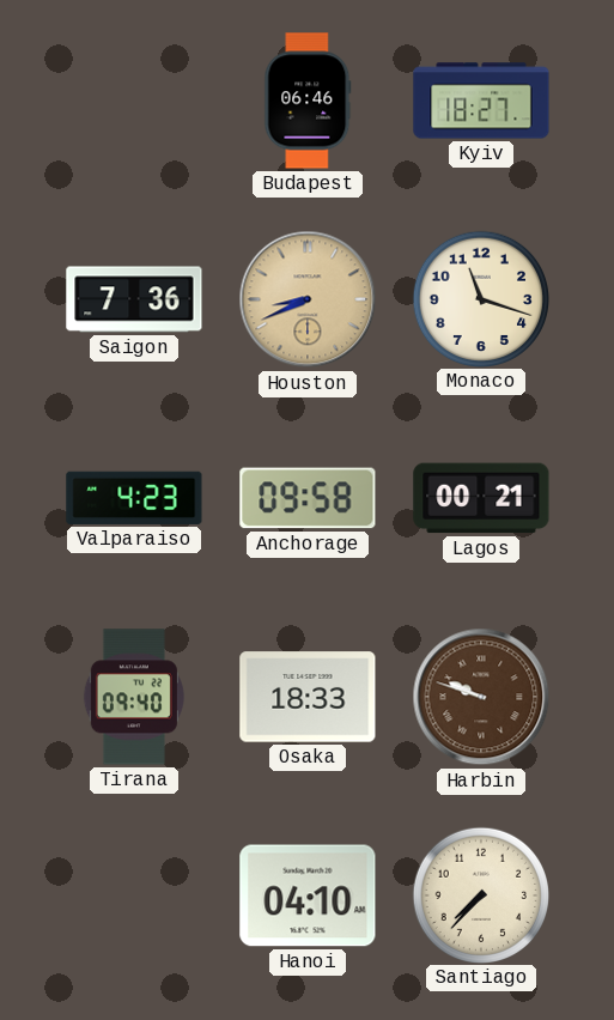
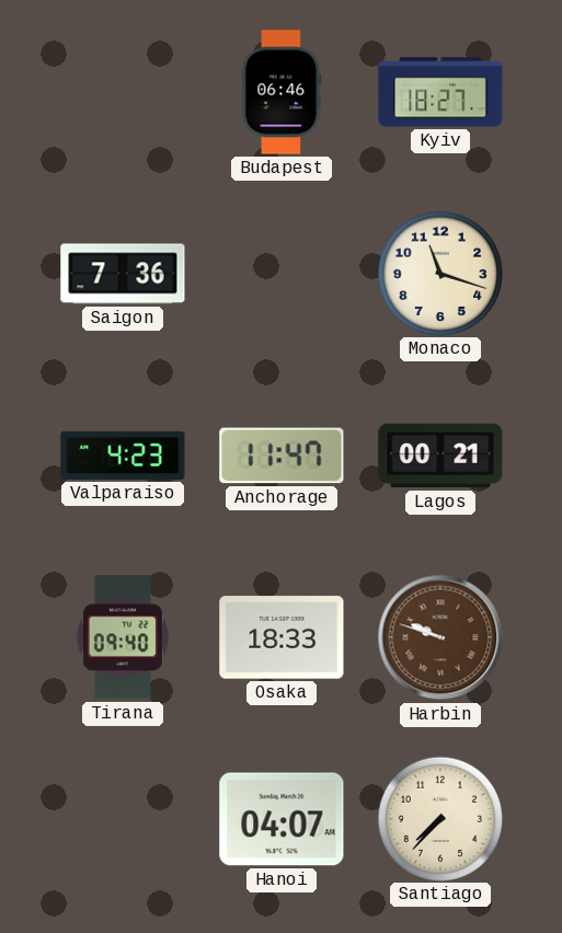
Houston: 8:41 -> none
Anchorage: 09:58 -> 11:47
Hanoi: 04:10 -> 04:07
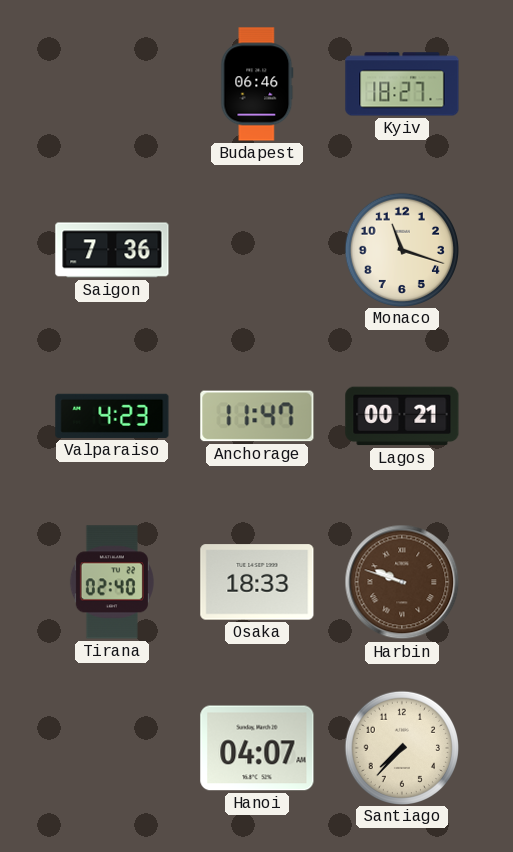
Tirana: 09:40 -> 02:40
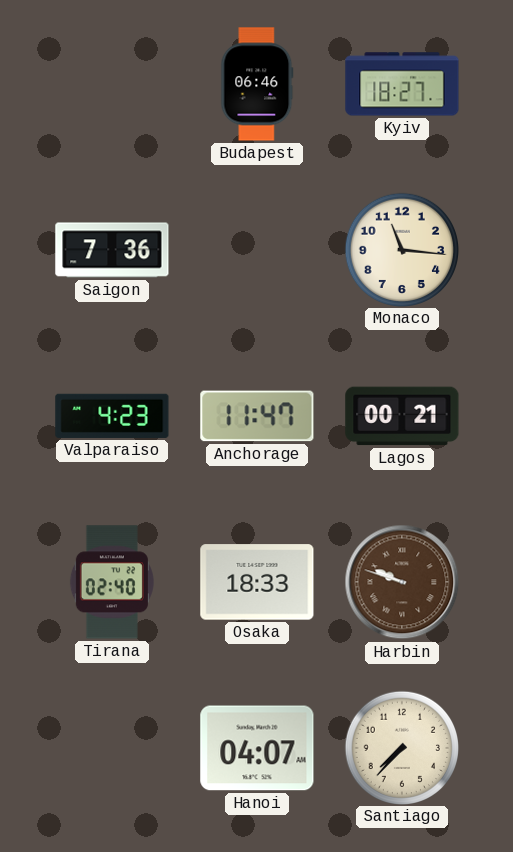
Monaco: 11:18 -> 11:16
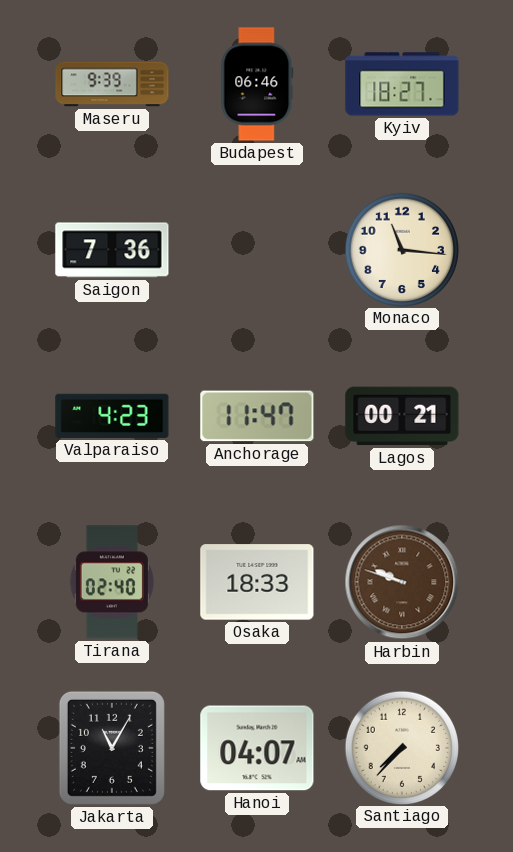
Maseru: none -> 9:39
Jakarta: none -> 11:05
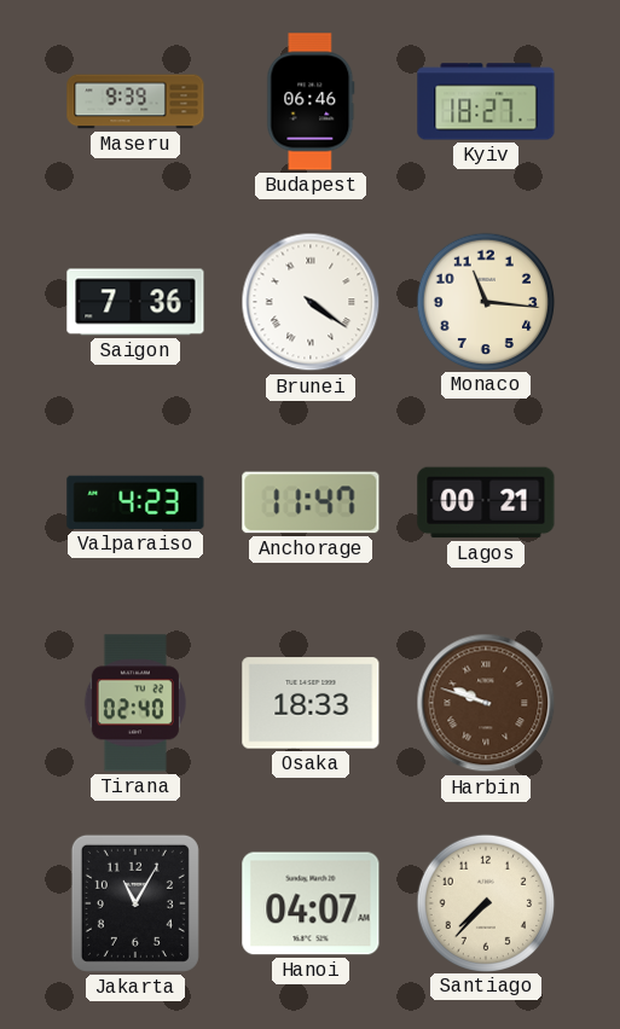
Brunei: none -> 4:21
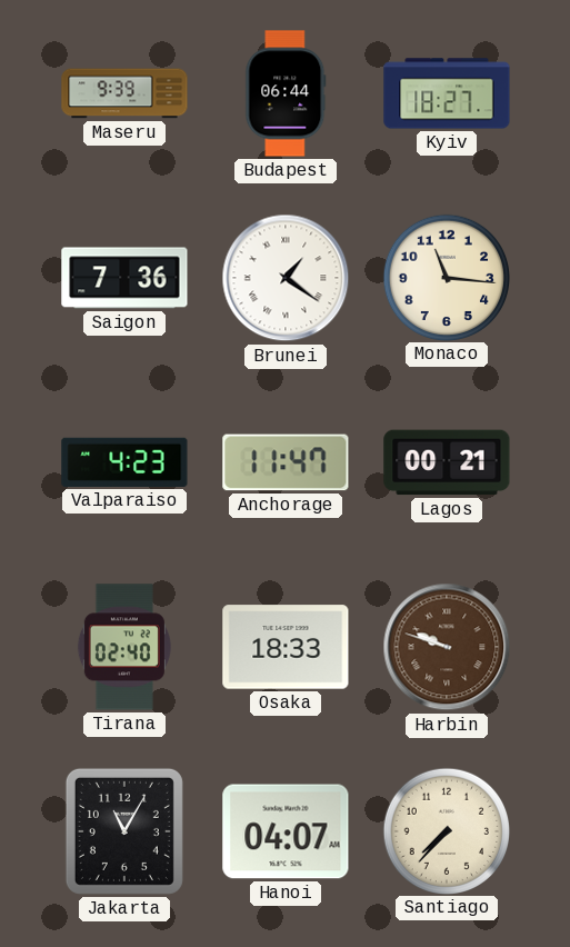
Budapest: 06:46 -> 06:44
Brunei: 4:21 -> 1:21
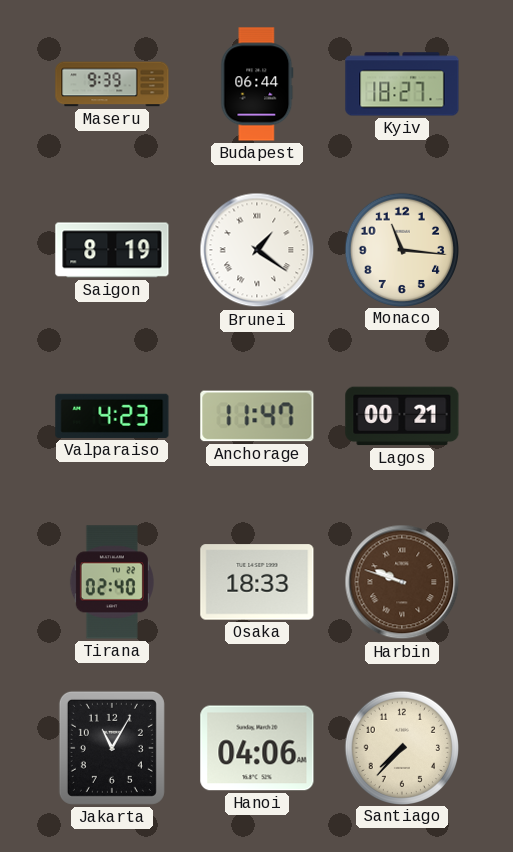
Saigon: 7:36 -> 8:19
Hanoi: 04:07 -> 04:06
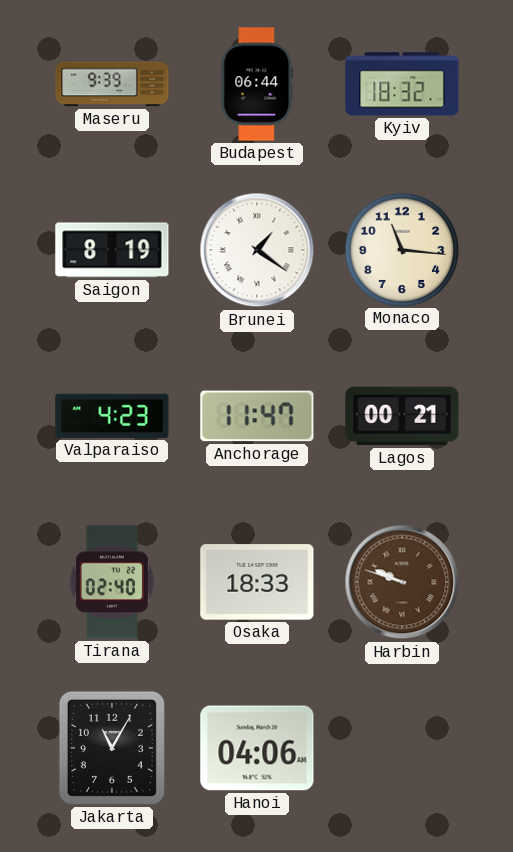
Kyiv: 18:27 -> 18:32
Santiago: 7:37 -> none
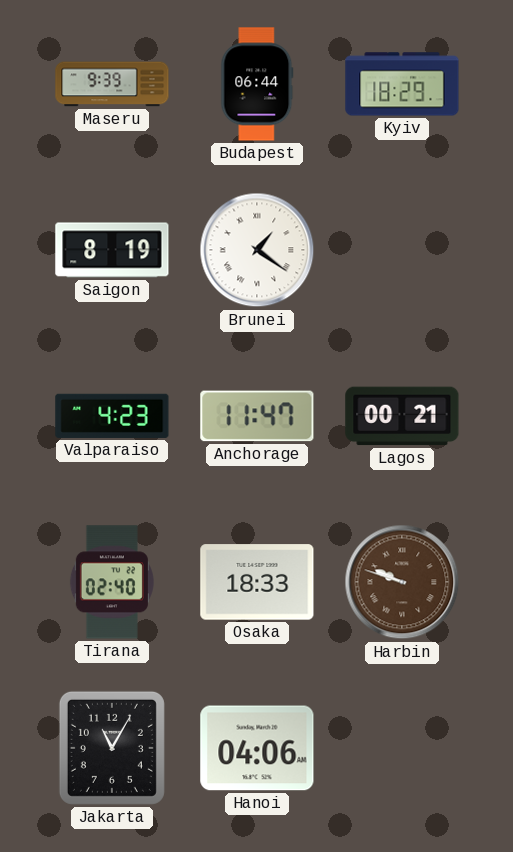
Kyiv: 18:32 -> 18:29
Monaco: 11:16 -> none
